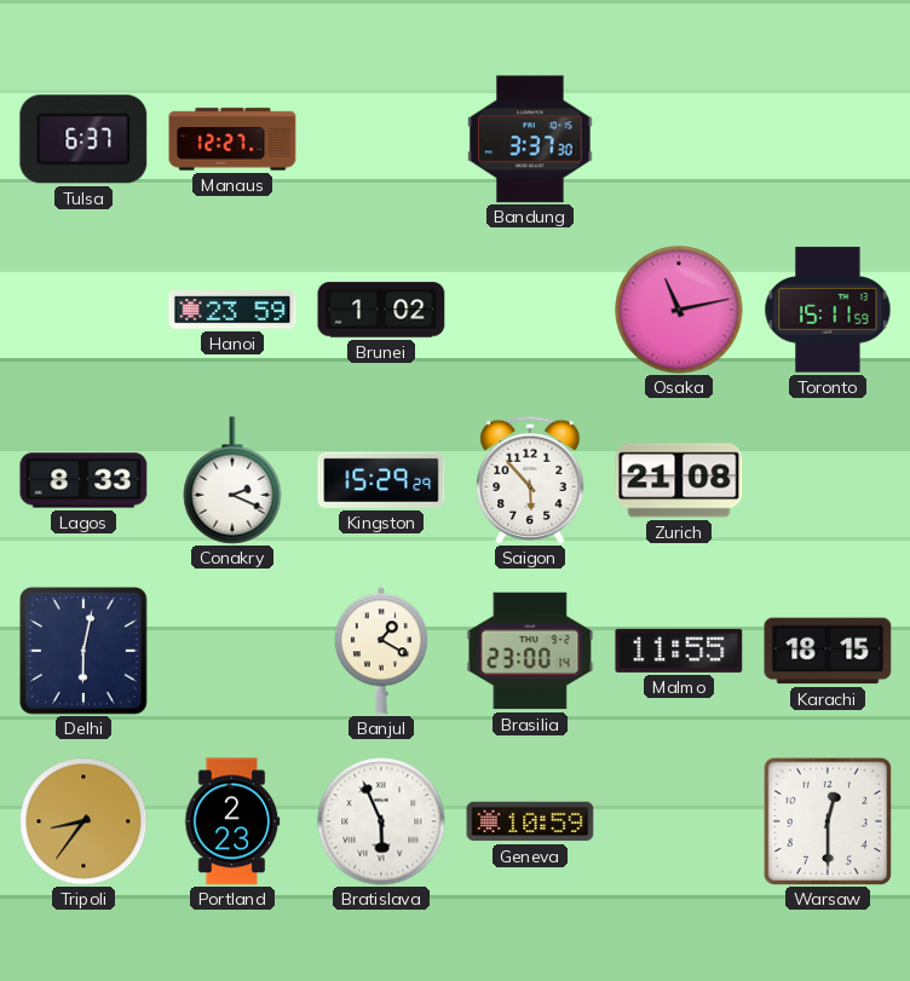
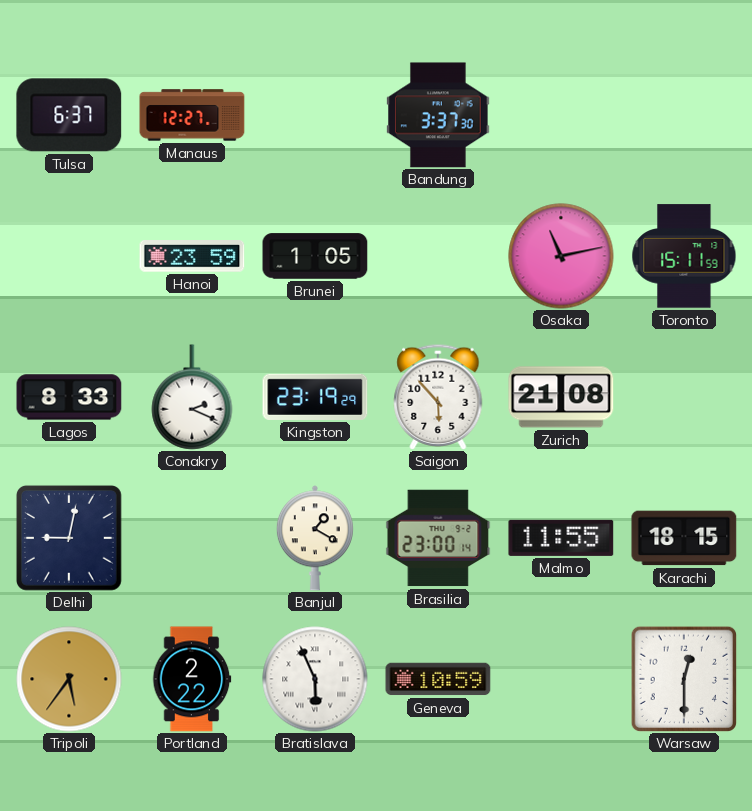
Brunei: 1:02 -> 1:05
Kingston: 15:29 -> 23:19
Delhi: 6:02 -> 9:02
Tripoli: 8:36 -> 5:36
Portland: 2:23 -> 2:22
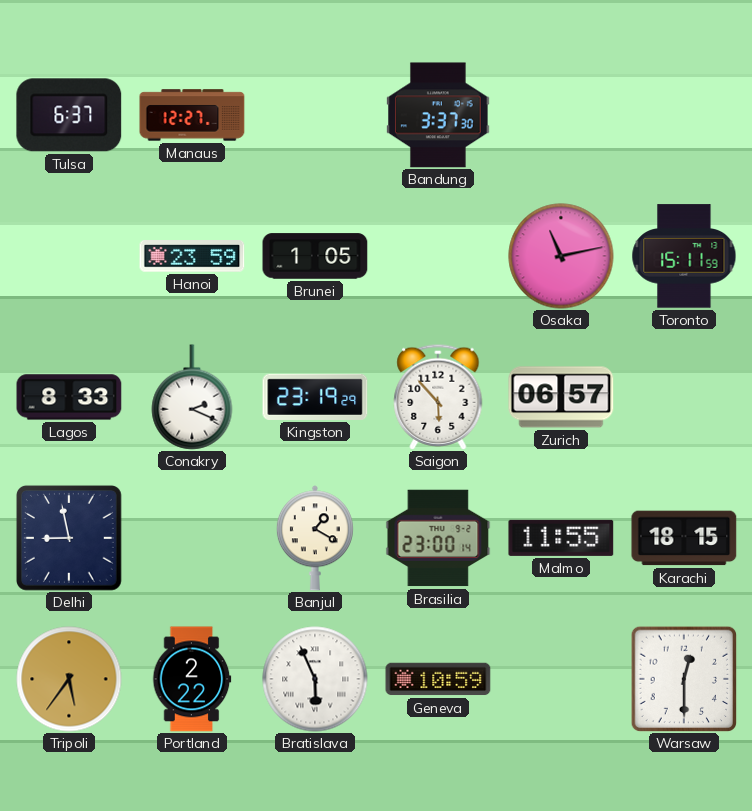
Zurich: 21:08 -> 06:57
Delhi: 9:02 -> 8:58
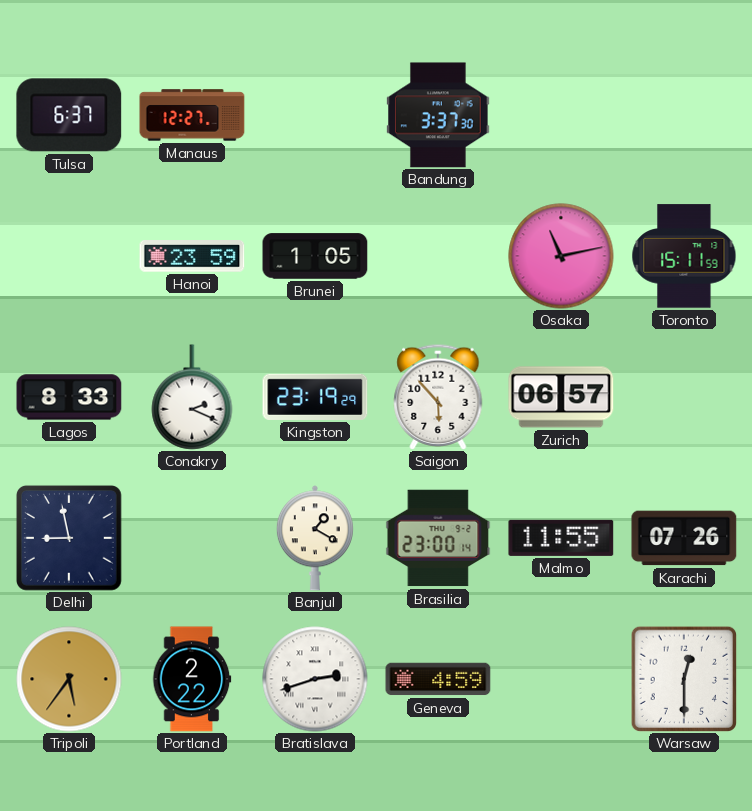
Karachi: 18:15 -> 07:26
Bratislava: 5:56 -> 2:42
Geneva: 10:59 -> 4:59
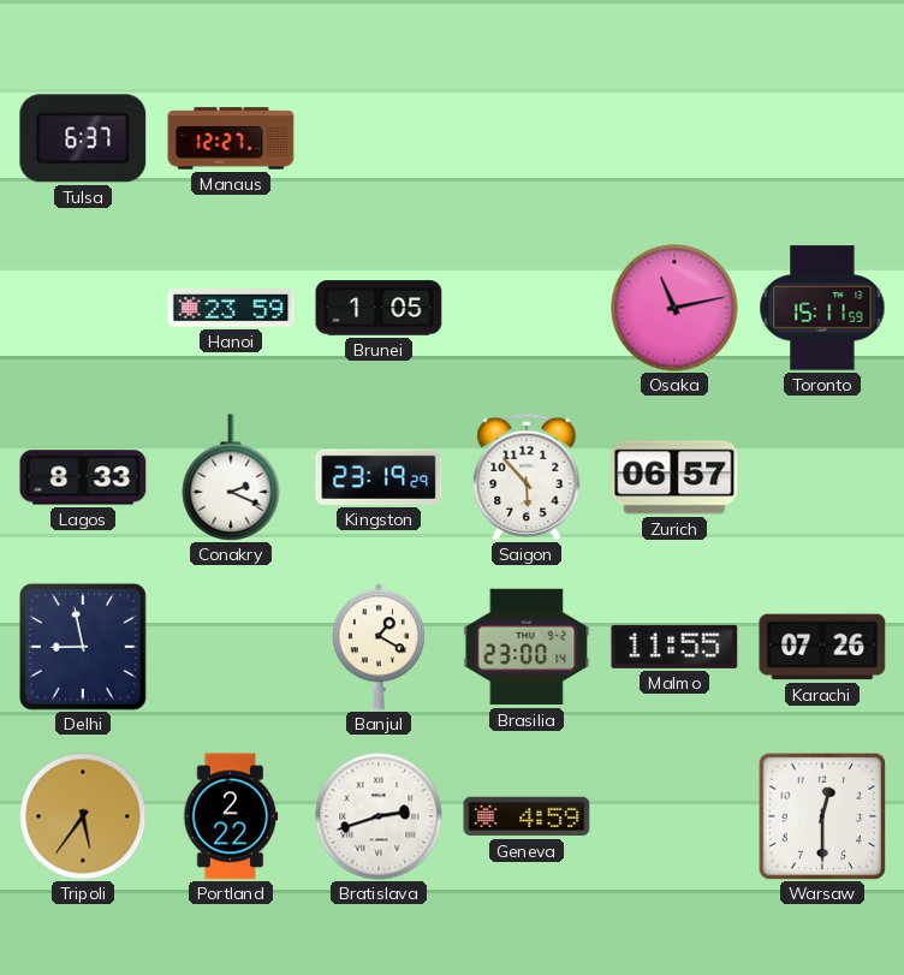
Bandung: 3:37 -> none
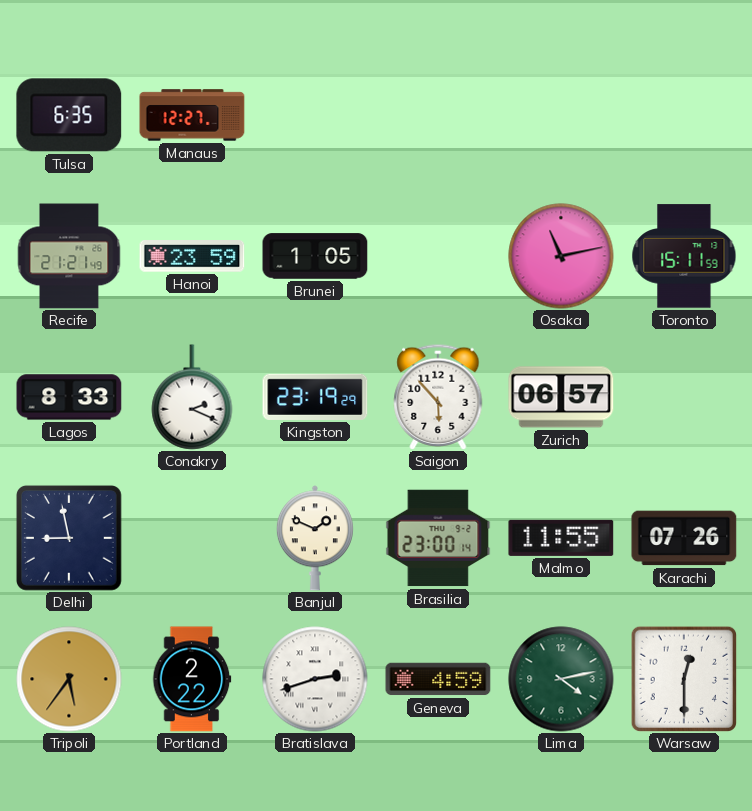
Tulsa: 6:37 -> 6:35
Recife: none -> 21:21
Banjul: 1:20 -> 1:49
Lima: none -> 4:13
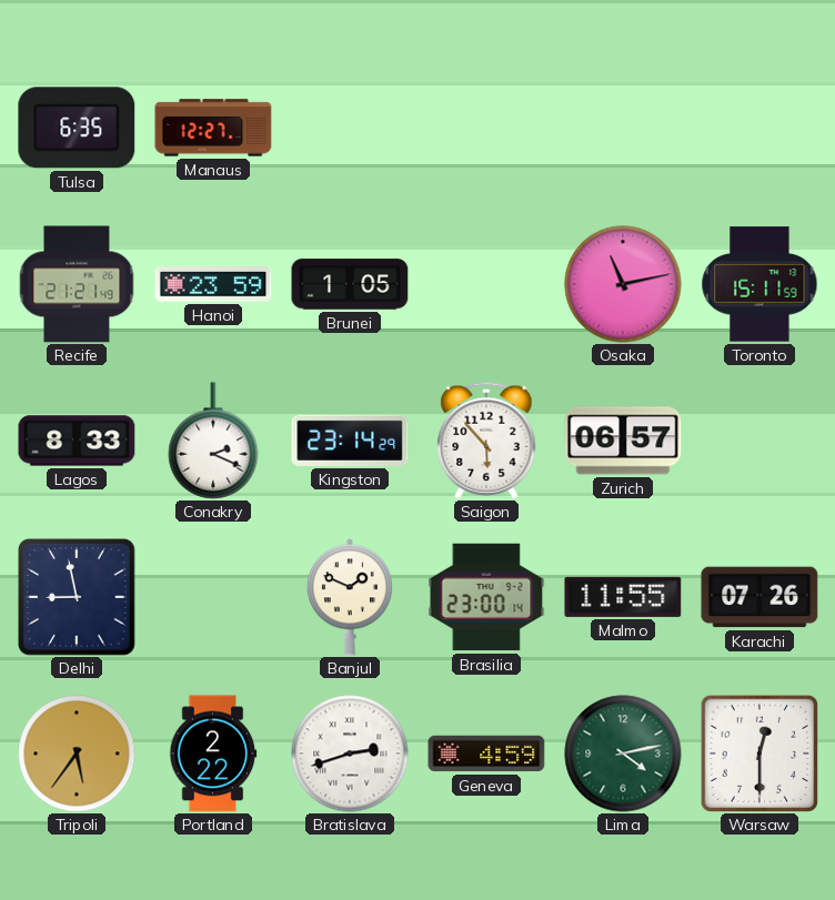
Kingston: 23:19 -> 23:14
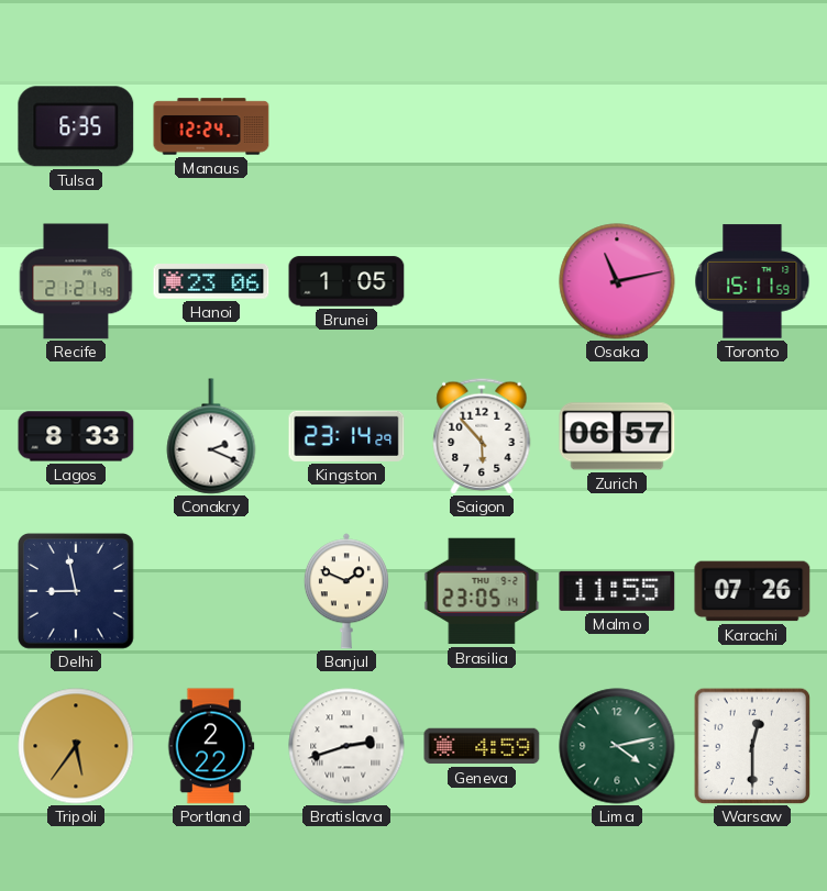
Manaus: 12:27 -> 12:24
Hanoi: 23:59 -> 23:06
Brasilia: 23:00 -> 23:05
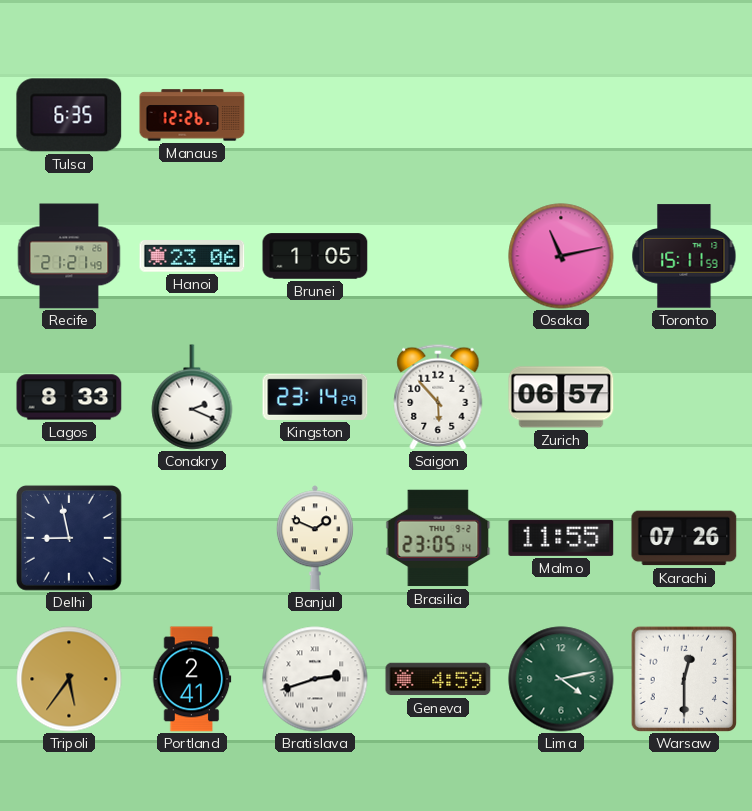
Manaus: 12:24 -> 12:26
Portland: 2:22 -> 2:41
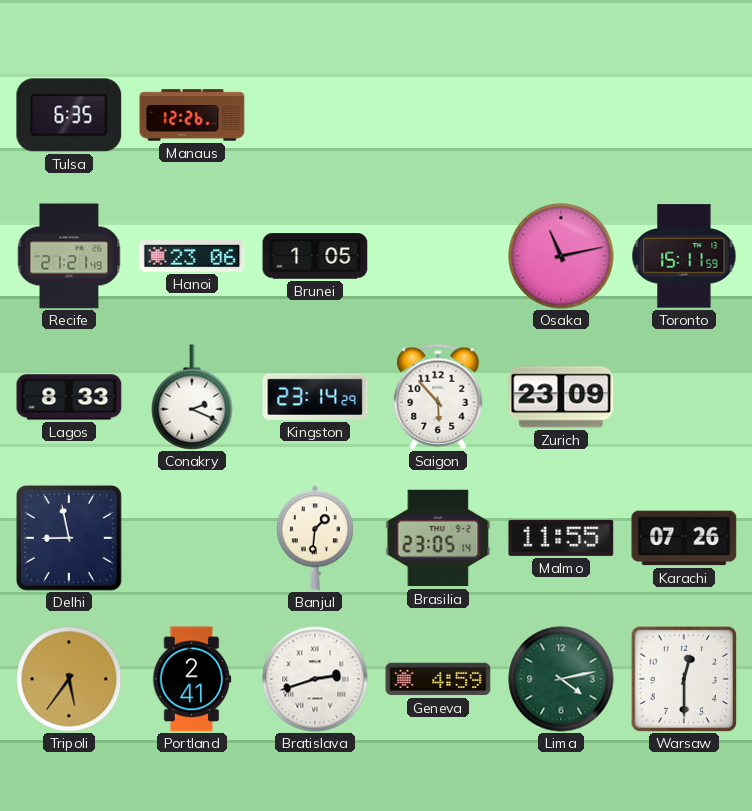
Zurich: 06:57 -> 23:09
Banjul: 1:49 -> 1:31
